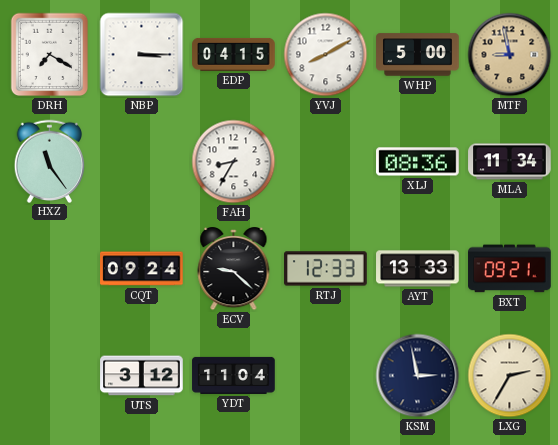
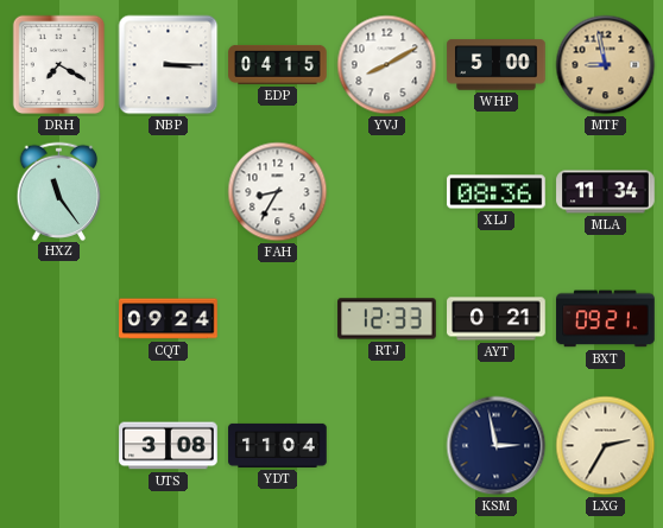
ECV: 9:22 -> none
AYT: 13:33 -> 0:21
UTS: 3:12 -> 3:08
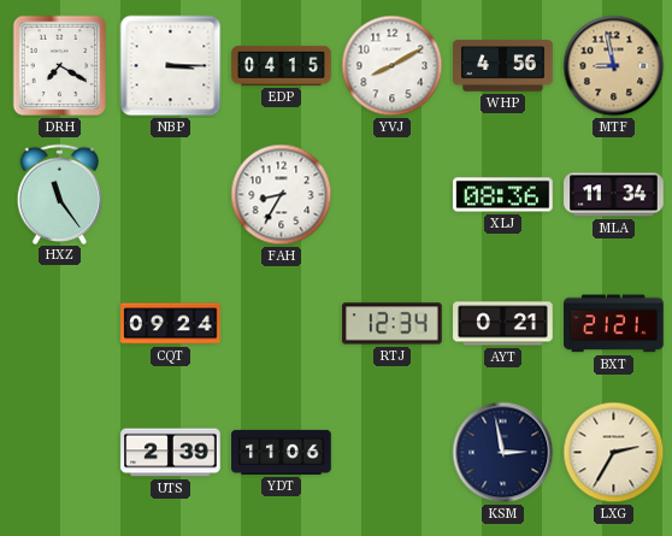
WHP: 5:00 -> 4:56
RTJ: 12:33 -> 12:34
BXT: 09:21 -> 21:21
UTS: 3:08 -> 2:39
YDT: 11:04 -> 11:06
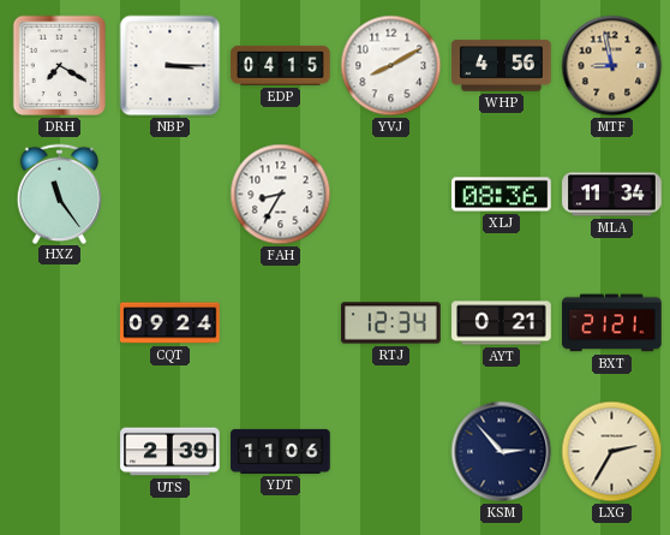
KSM: 2:58 -> 2:53
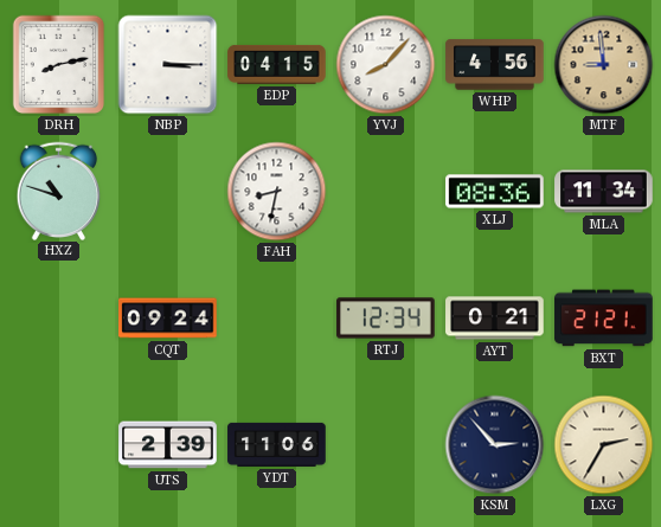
DRH: 7:20 -> 8:13
YVJ: 8:10 -> 8:07
MTF: 8:58 -> 8:59
HXZ: 11:24 -> 10:48
FAH: 8:35 -> 8:32
